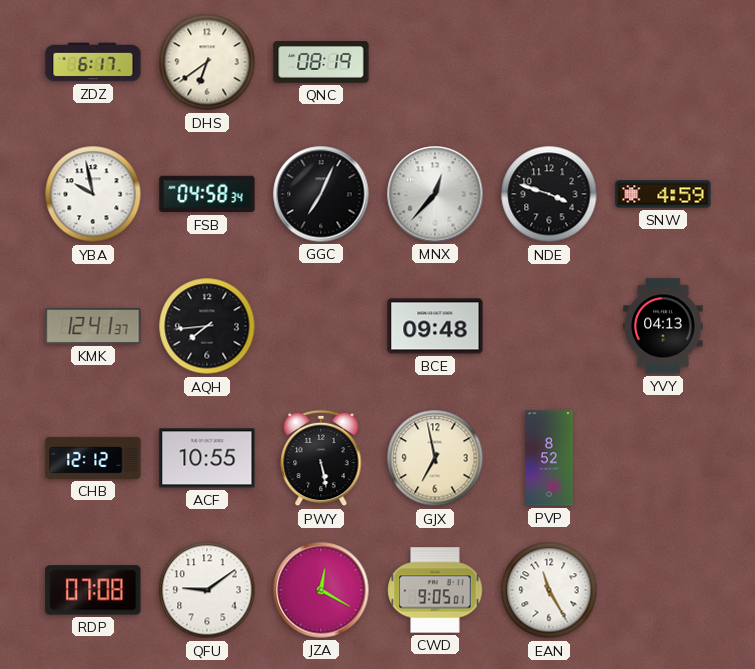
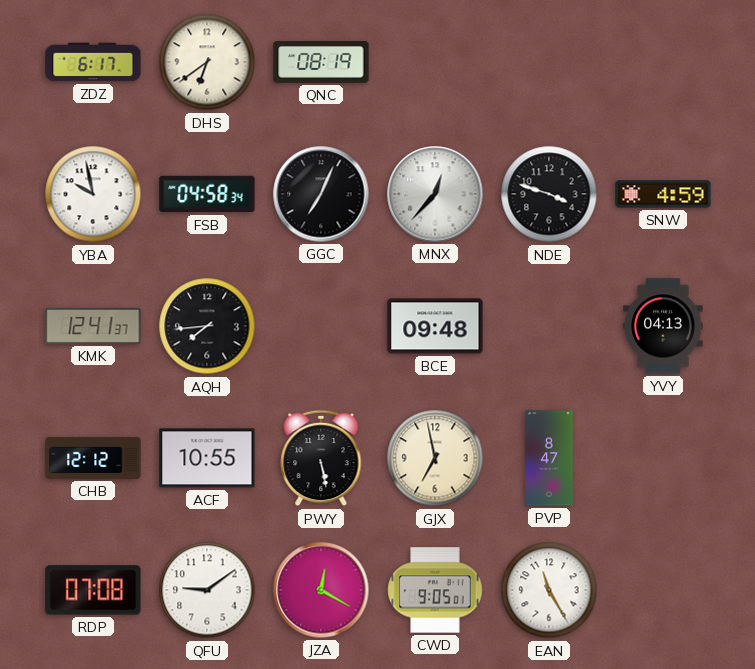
PVP: 8:52 -> 8:47
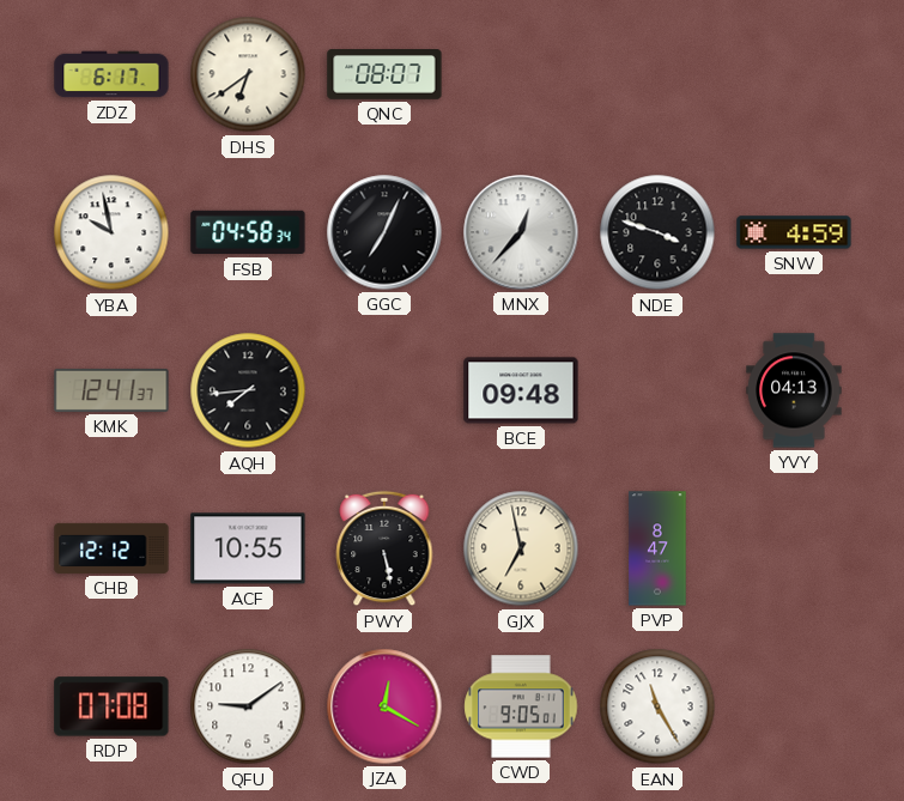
QNC: 08:19 -> 08:07
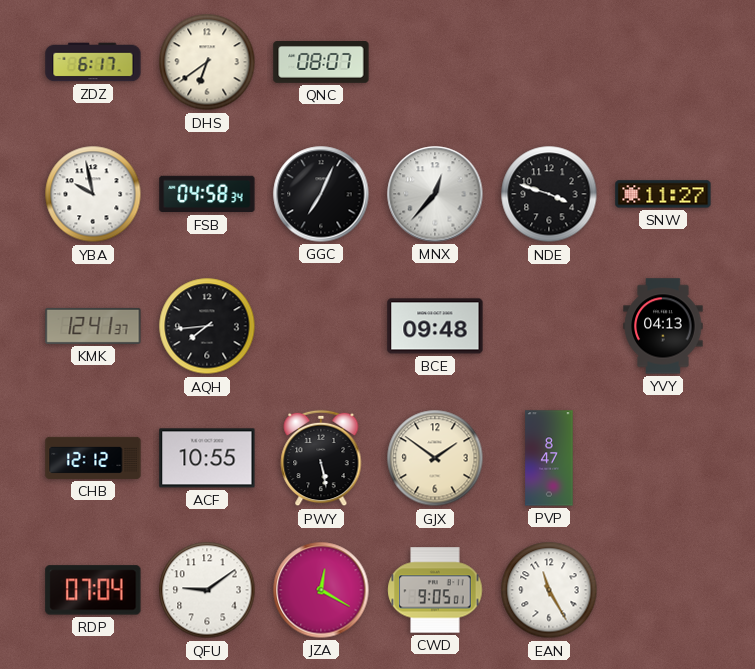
SNW: 4:59 -> 11:27
GJX: 6:58 -> 1:51
RDP: 07:08 -> 07:04
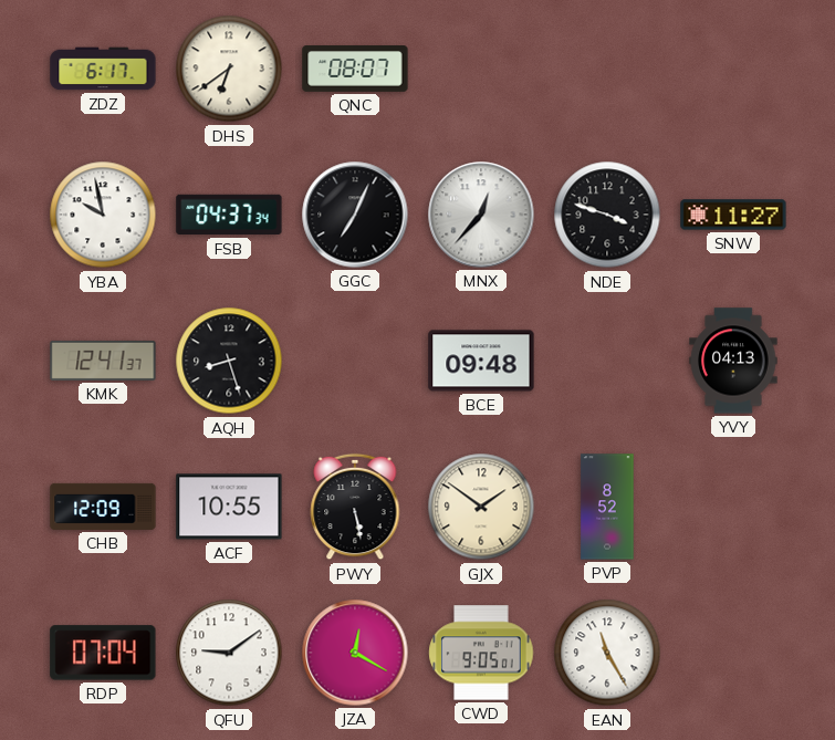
FSB: 04:58 -> 04:37
AQH: 7:44 -> 8:27
CHB: 12:12 -> 12:09
PVP: 8:47 -> 8:52
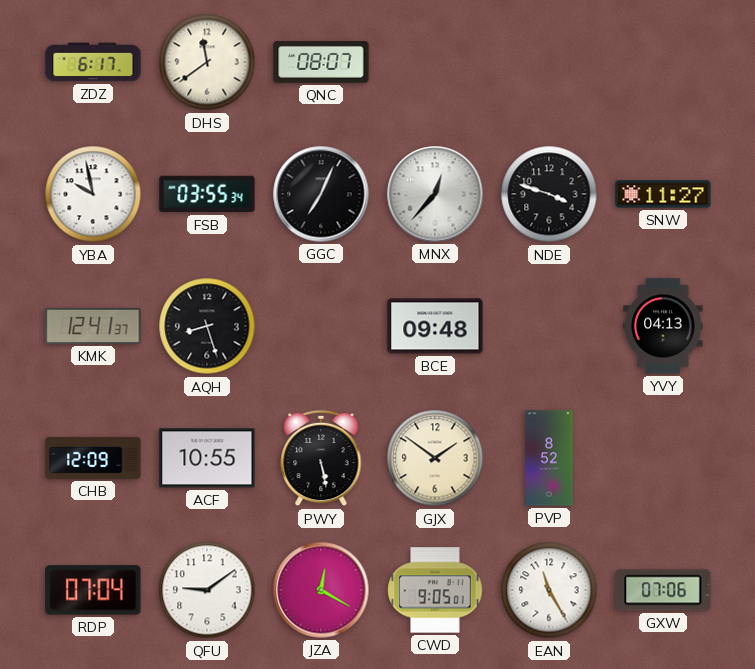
DHS: 6:39 -> 11:39
FSB: 04:37 -> 03:55
GXW: none -> 07:06
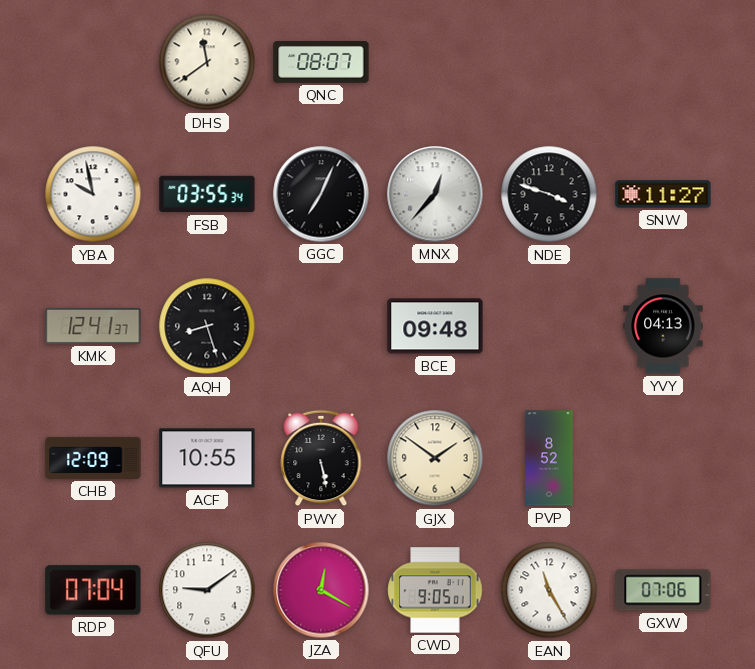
ZDZ: 6:17 -> none
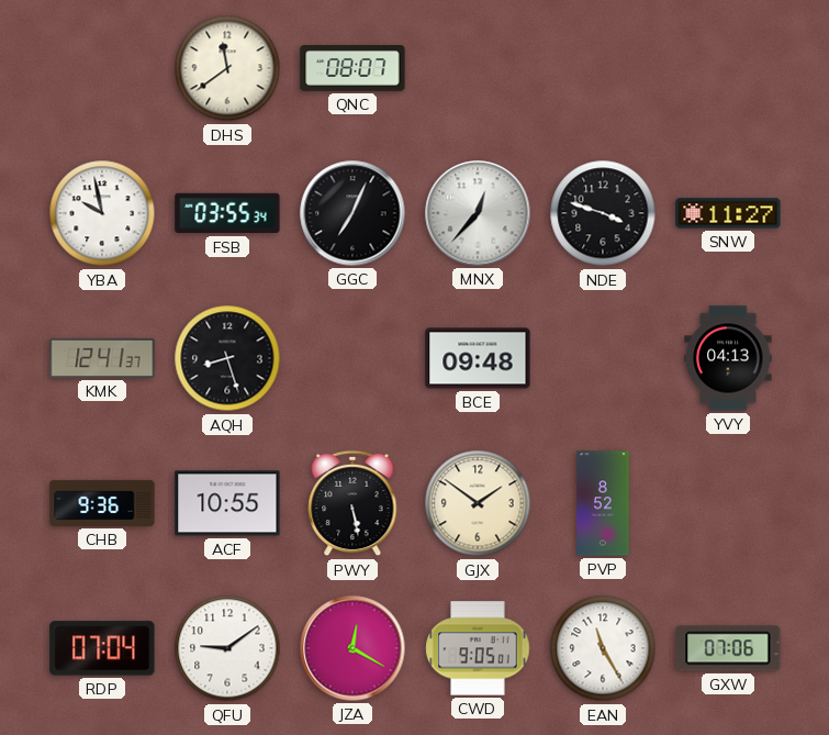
CHB: 12:09 -> 9:36
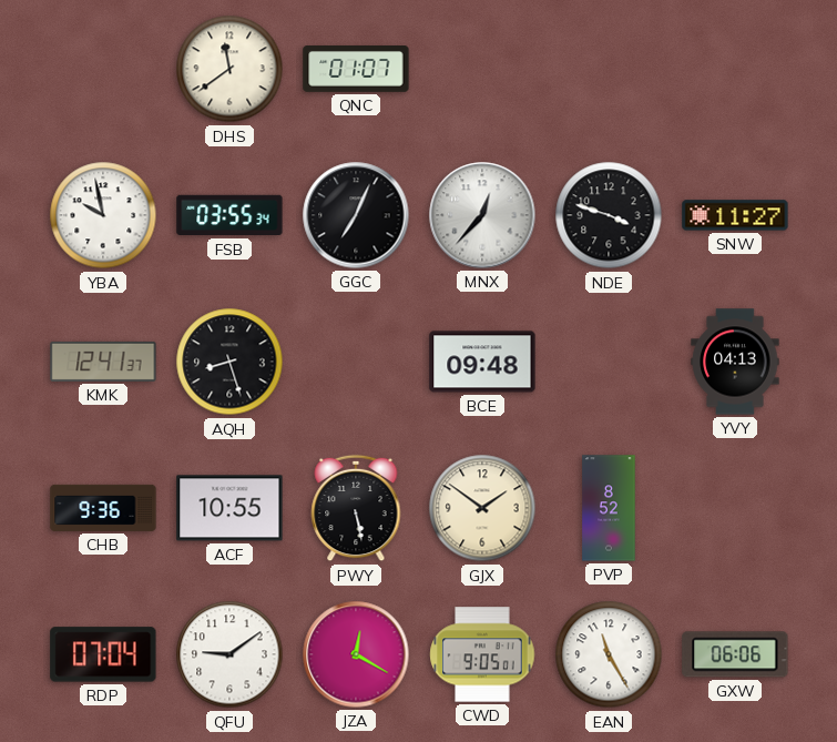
QNC: 08:07 -> 01:07
GXW: 07:06 -> 06:06
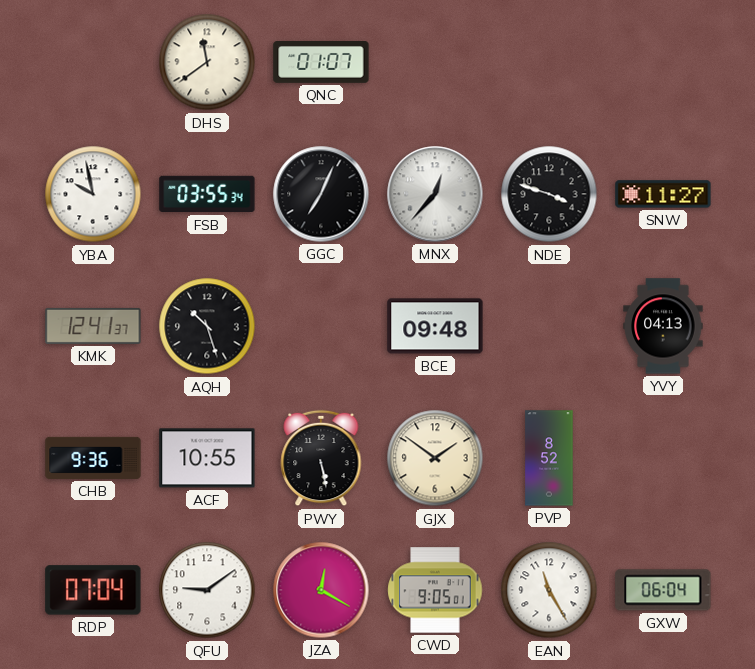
AQH: 8:27 -> 10:27
GXW: 06:06 -> 06:04
